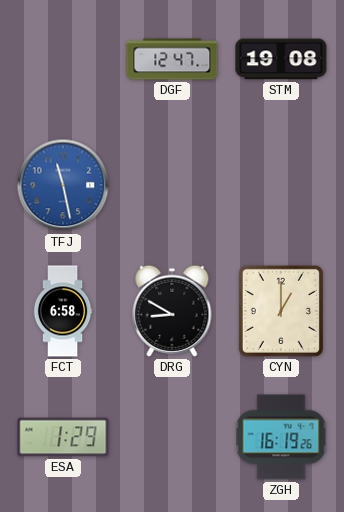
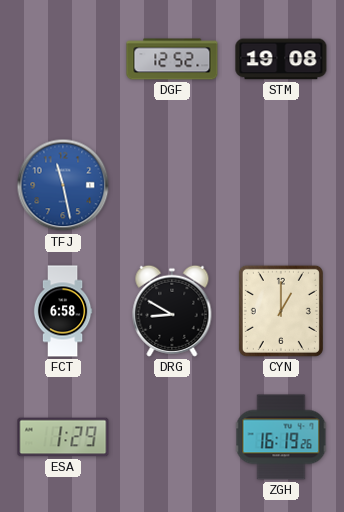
DGF: 12:47 -> 12:52
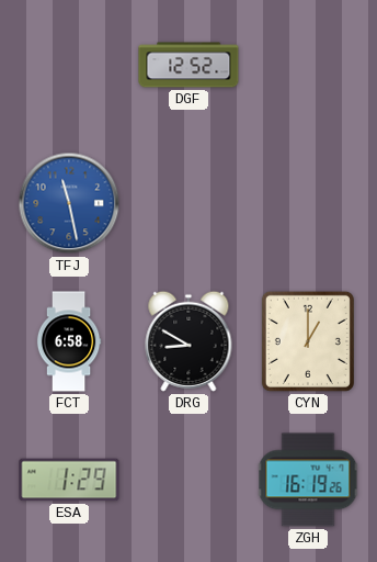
STM: 19:08 -> none
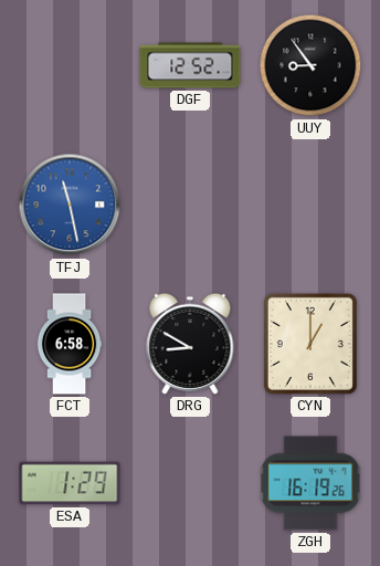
UUY: none -> 8:54
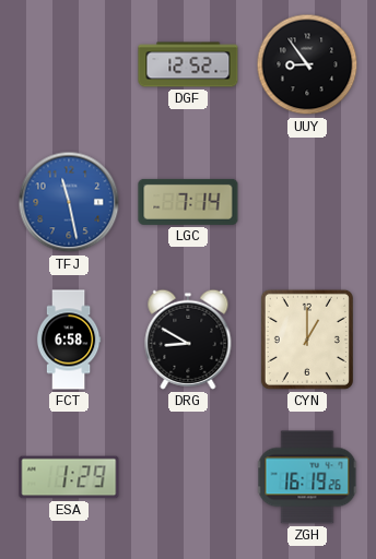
LGC: none -> 7:14
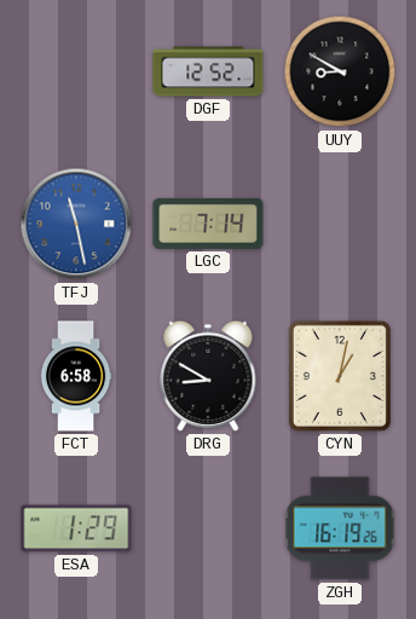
UUY: 8:54 -> 8:50
CYN: 1:00 -> 1:02
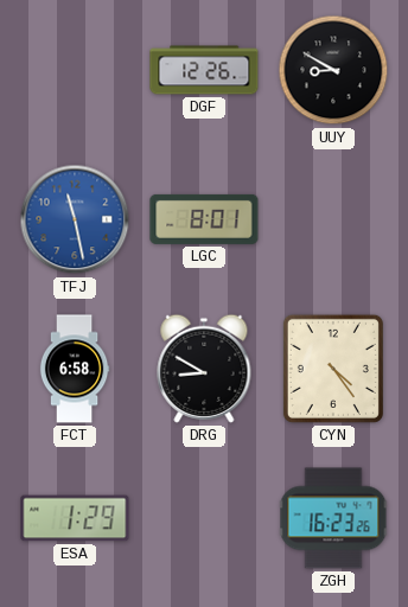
DGF: 12:52 -> 12:26
LGC: 7:14 -> 8:01
CYN: 1:02 -> 4:24
ZGH: 16:19 -> 16:23
